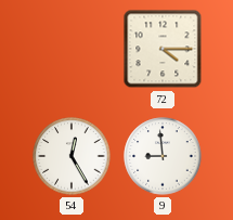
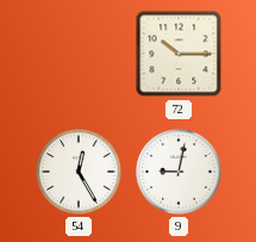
72: 4:15 -> 10:15
9: 8:59 -> 9:02
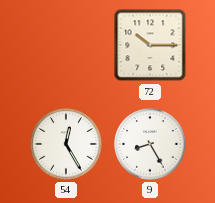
9: 9:02 -> 8:25
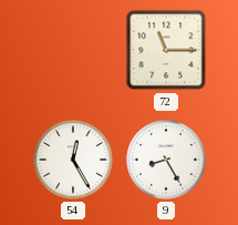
72: 10:15 -> 11:15
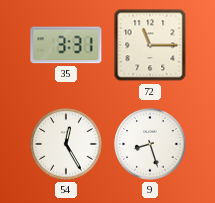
35: none -> 3:31
9: 8:25 -> 8:27
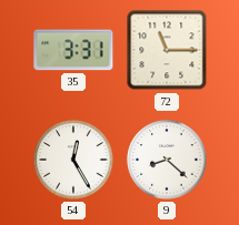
9: 8:27 -> 8:22
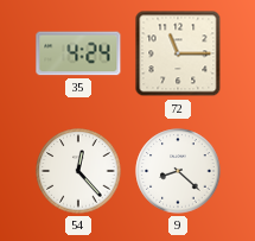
35: 3:31 -> 4:24
54: 12:25 -> 12:23
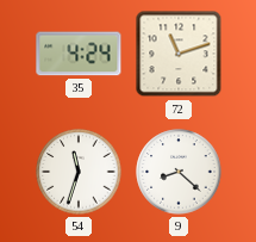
72: 11:15 -> 11:12
54: 12:23 -> 11:33
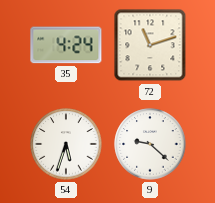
54: 11:33 -> 5:33
9: 8:22 -> 9:22
